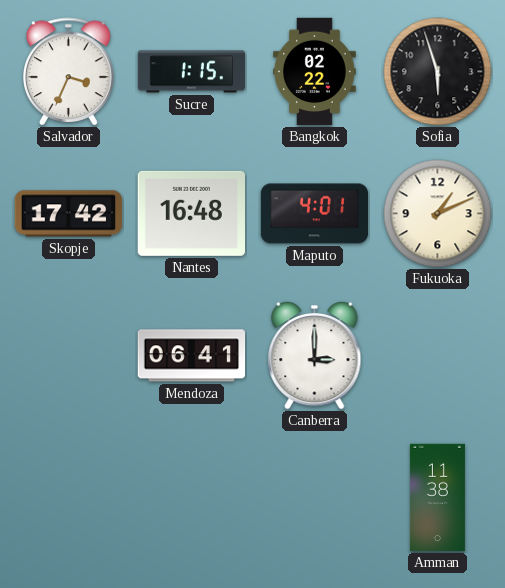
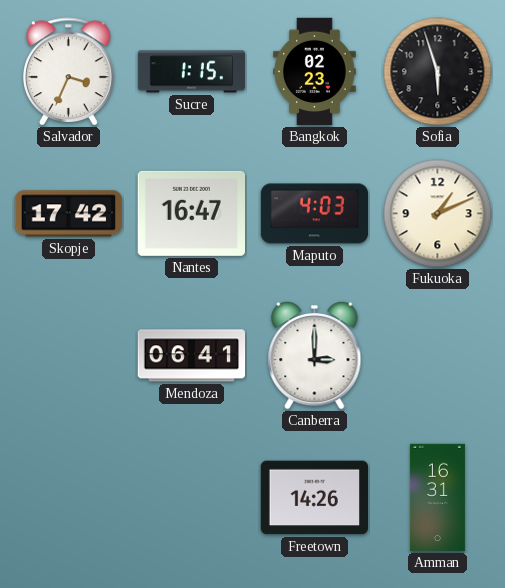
Bangkok: 02:22 -> 02:23
Nantes: 16:48 -> 16:47
Maputo: 4:01 -> 4:03
Freetown: none -> 14:26
Amman: 11:38 -> 16:31
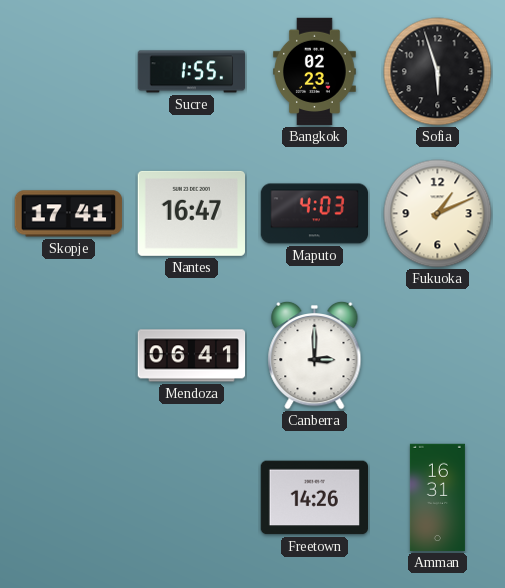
Salvador: 3:34 -> none
Sucre: 1:15 -> 1:55
Skopje: 17:42 -> 17:41
